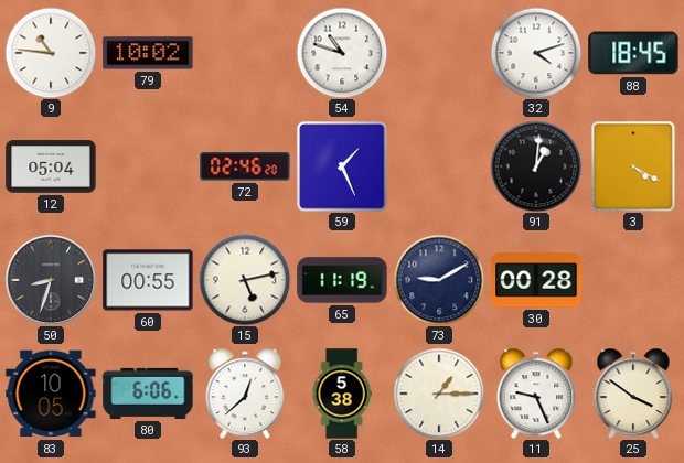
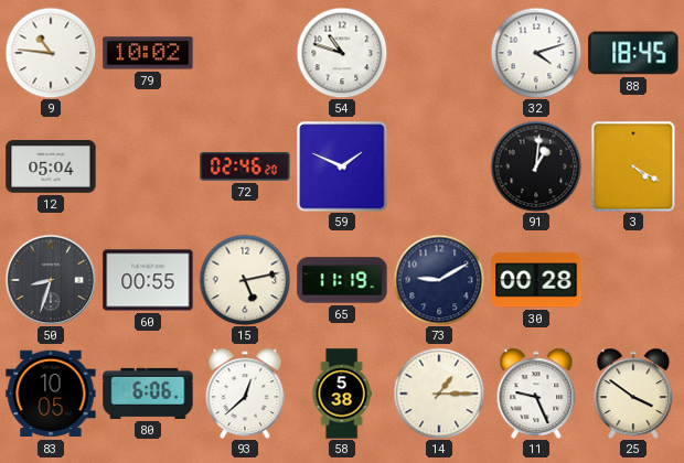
59: 1:26 -> 1:49
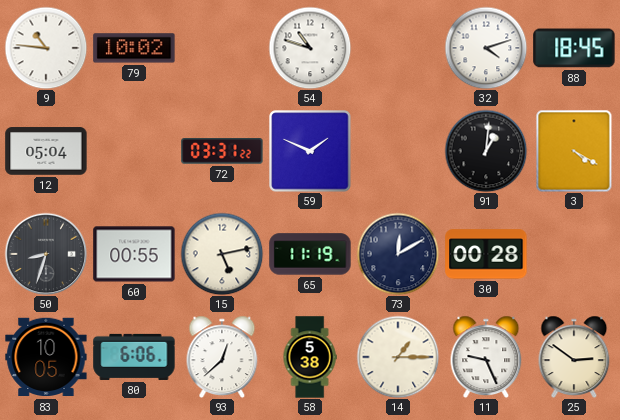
72: 02:46 -> 03:31
73: 9:10 -> 12:10
25: 3:51 -> 2:51
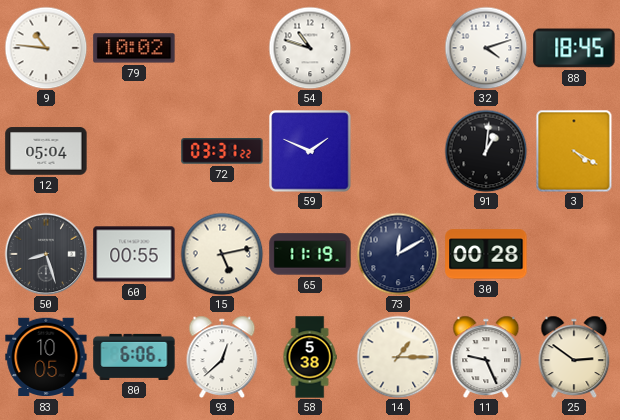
50: 8:33 -> 8:27
